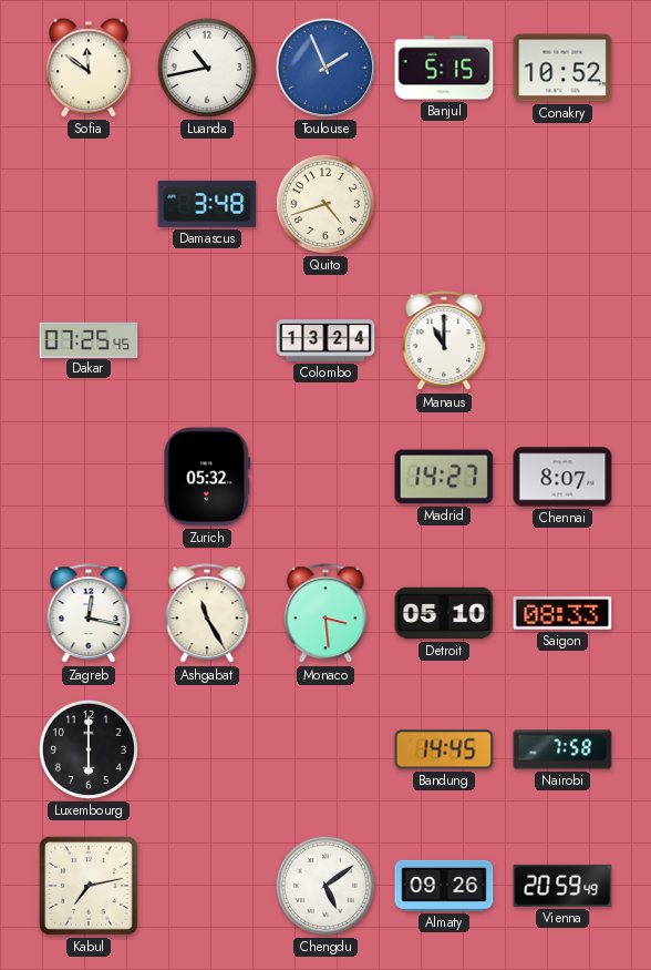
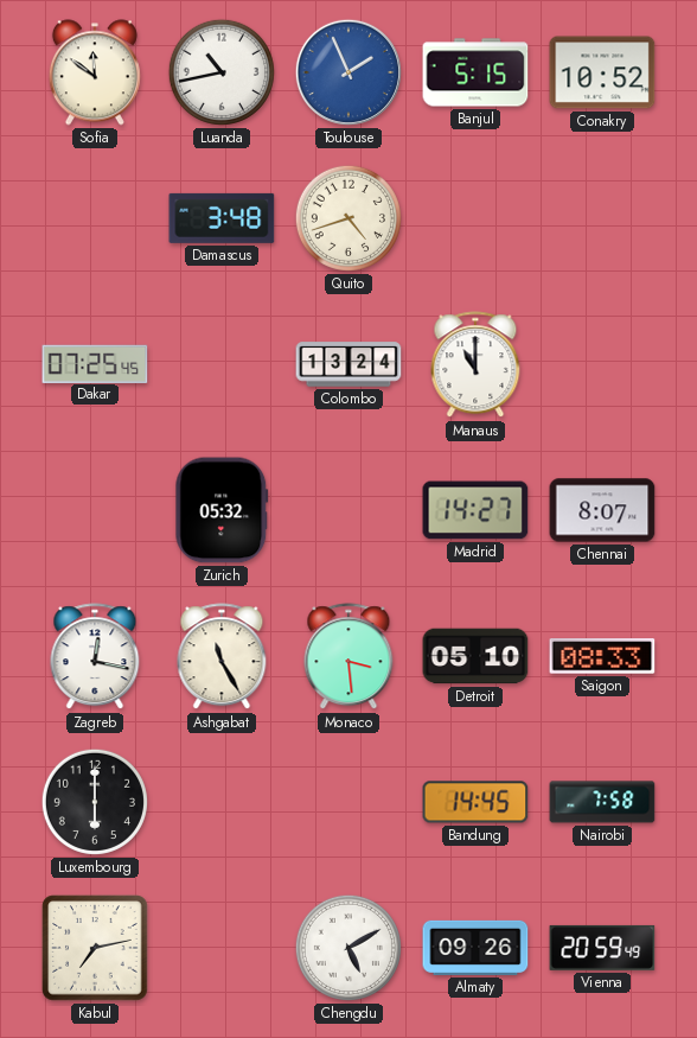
Chengdu: 5:09 -> 5:10
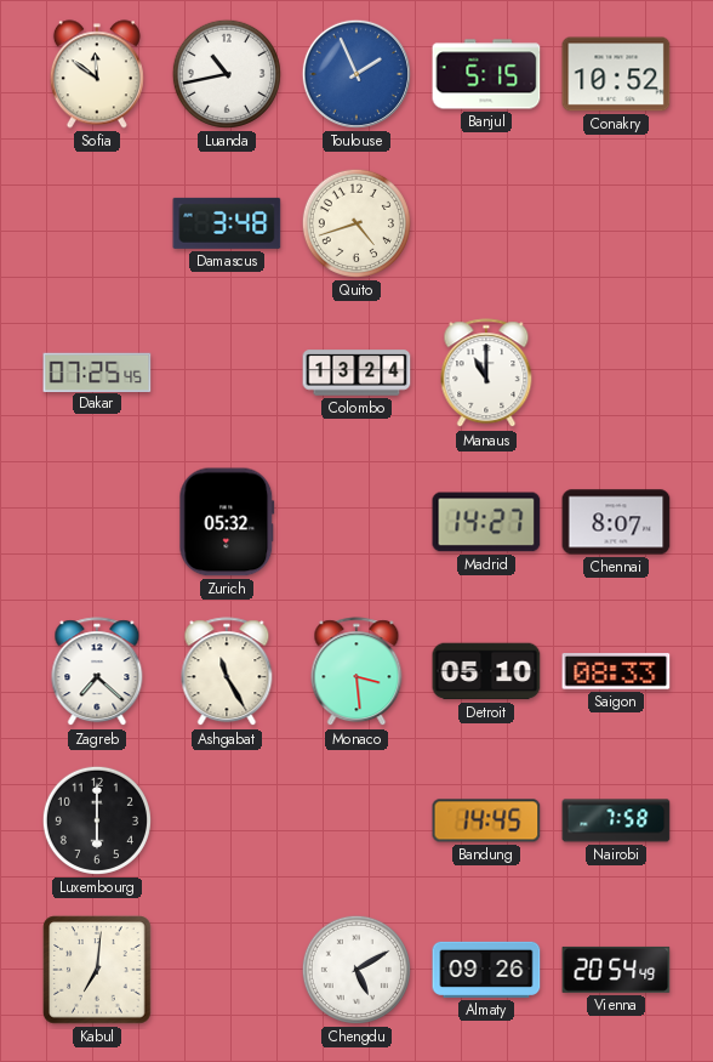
Zagreb: 12:17 -> 7:22
Kabul: 7:13 -> 7:01
Vienna: 20:59 -> 20:54
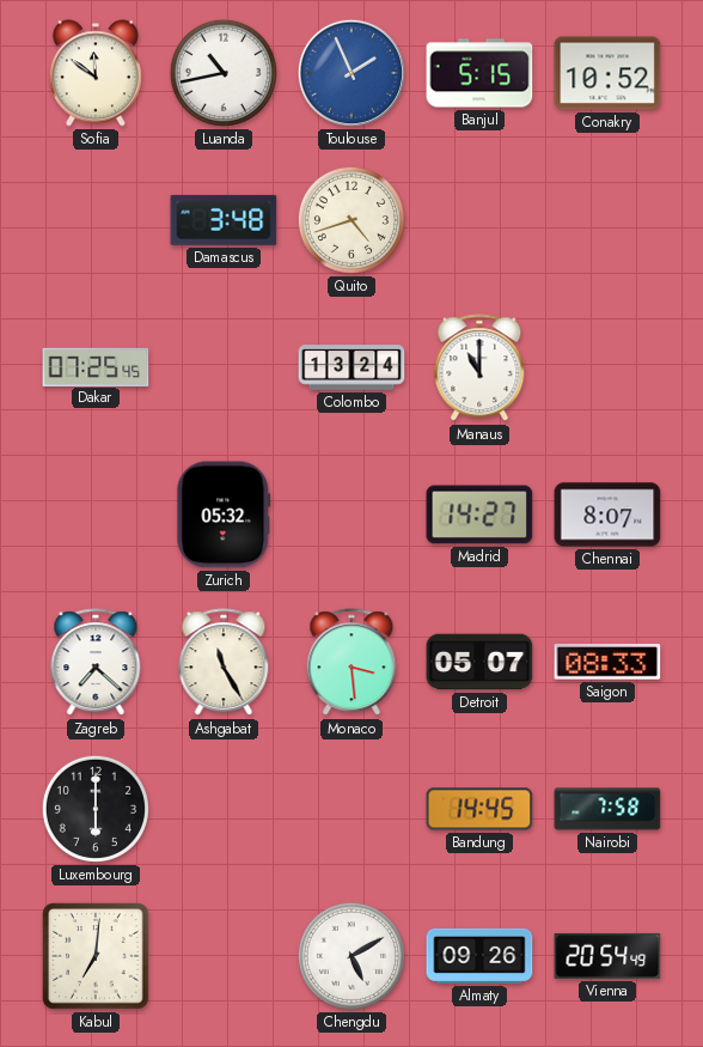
Detroit: 05:10 -> 05:07
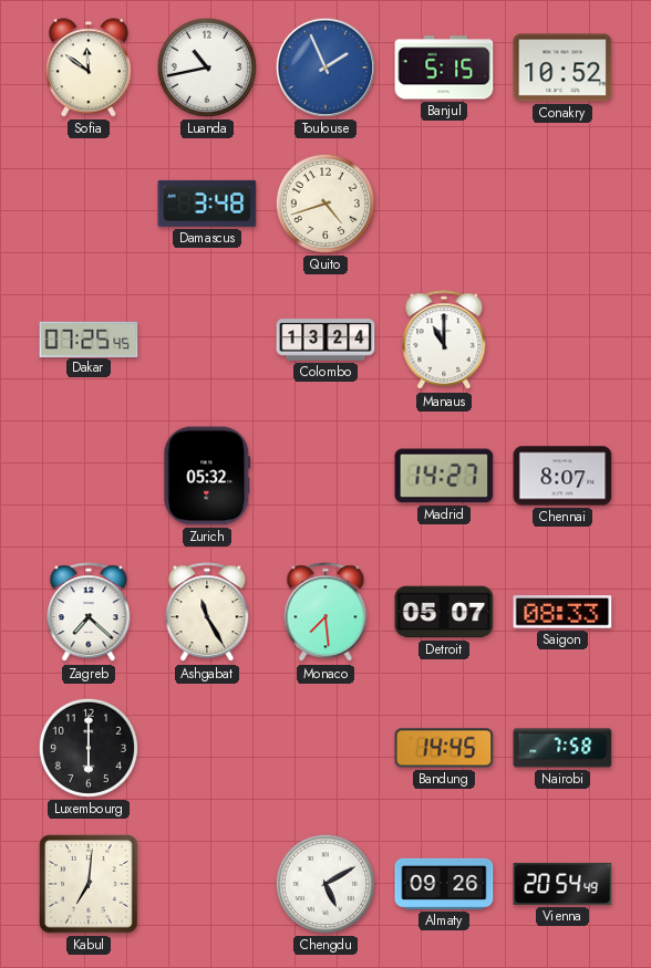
Monaco: 3:29 -> 7:29
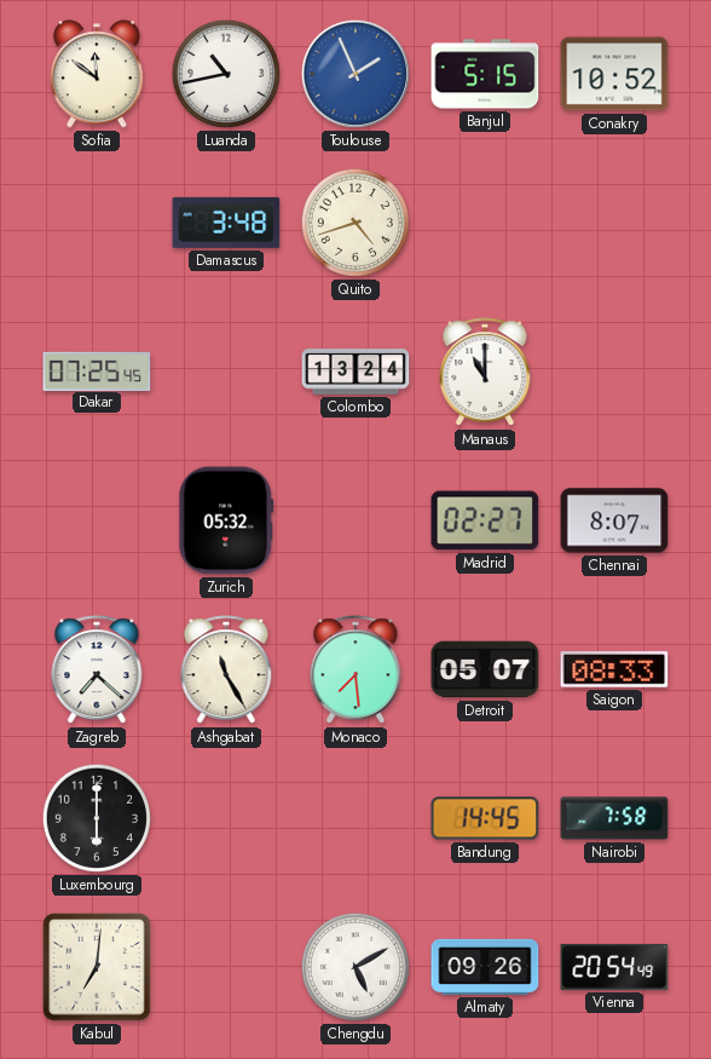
Madrid: 14:27 -> 02:27
